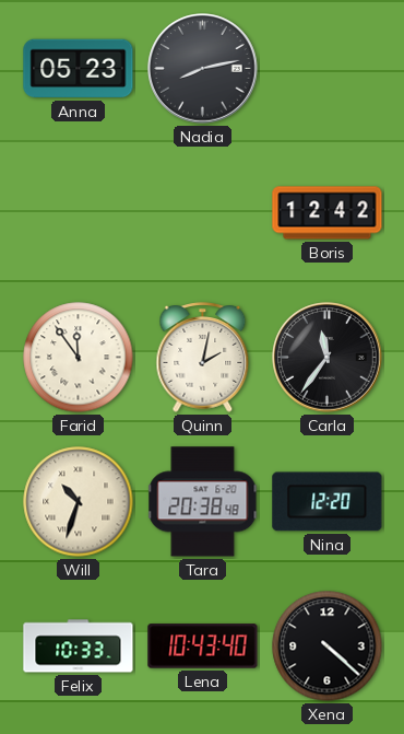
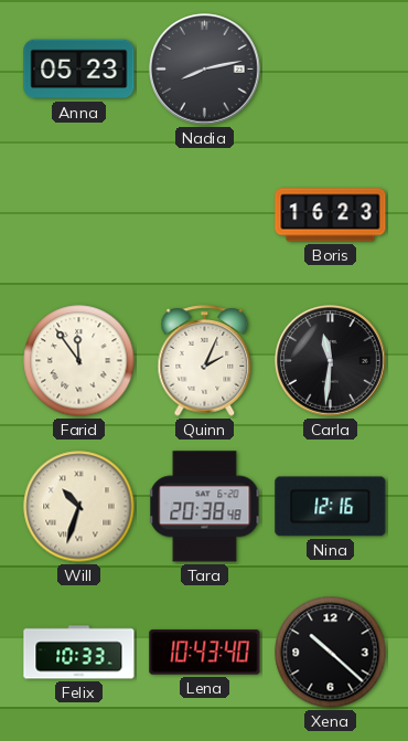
Boris: 12:42 -> 16:23
Quinn: 2:02 -> 2:04
Carla: 11:36 -> 11:31
Nina: 12:20 -> 12:16
Xena: 4:22 -> 10:22
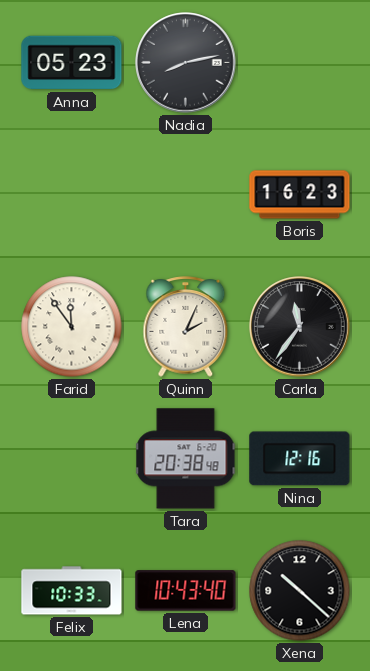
Carla: 11:31 -> 11:36
Will: 10:33 -> none
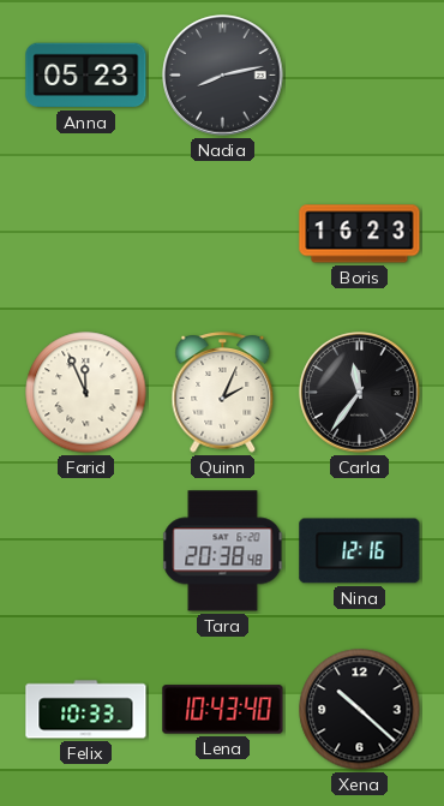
Farid: 11:54 -> 11:56
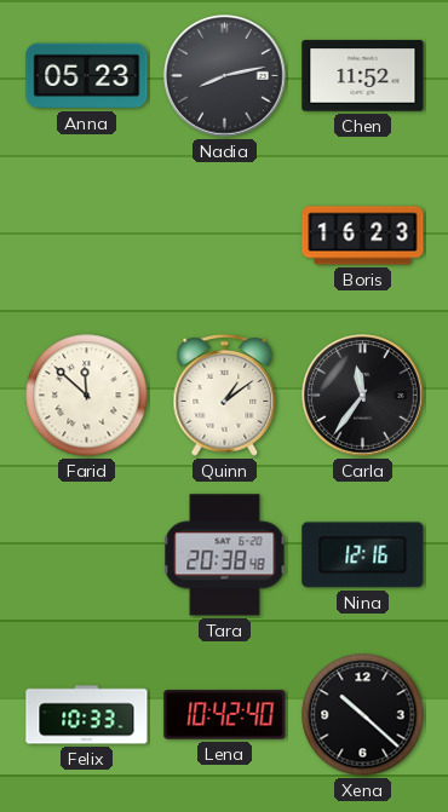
Chen: none -> 11:52
Farid: 11:56 -> 11:52
Quinn: 2:04 -> 1:09
Lena: 10:43 -> 10:42
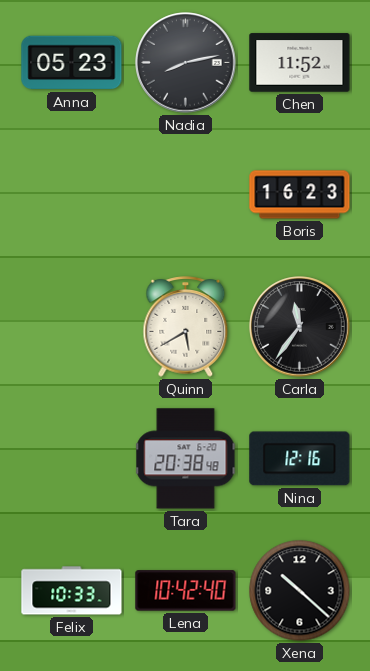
Farid: 11:52 -> none
Quinn: 1:09 -> 5:40
